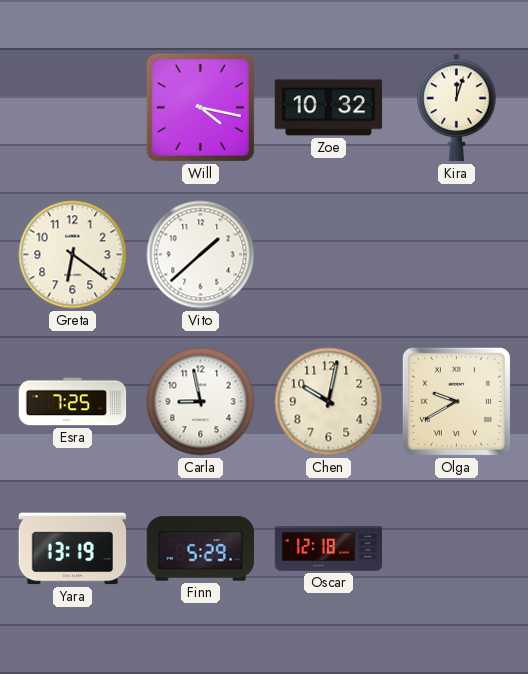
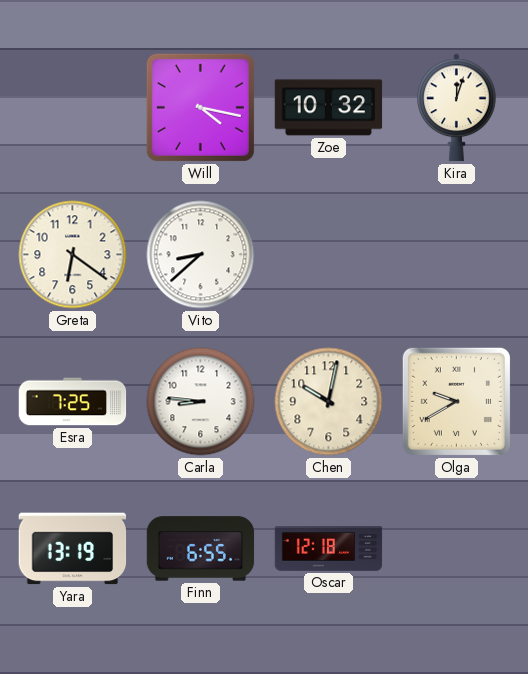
Vito: 1:38 -> 8:38
Carla: 8:58 -> 8:46
Finn: 5:29 -> 6:55
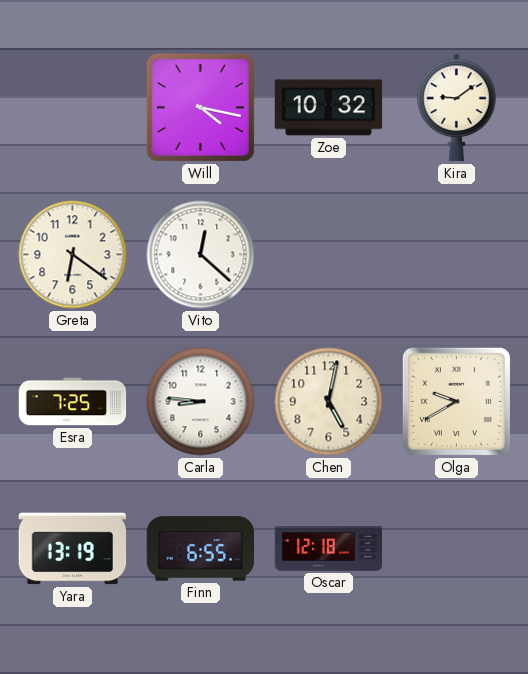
Kira: 12:03 -> 9:09
Vito: 8:38 -> 12:22
Chen: 10:02 -> 5:02
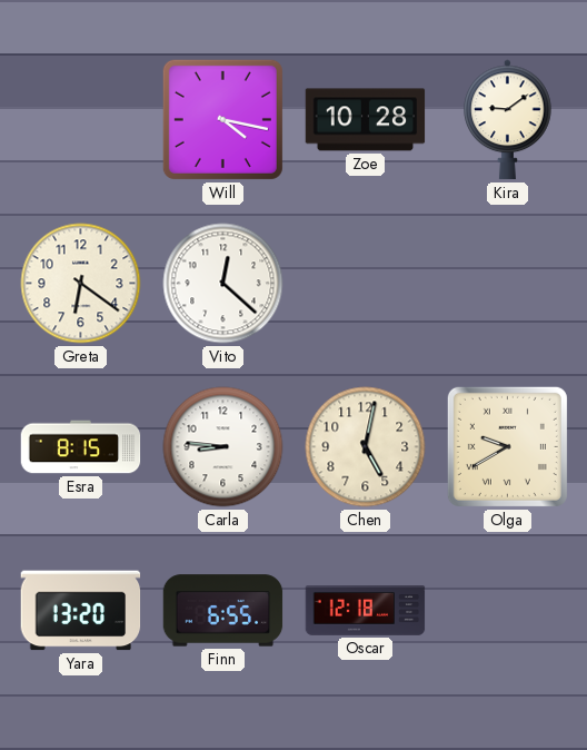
Zoe: 10:32 -> 10:28
Esra: 7:25 -> 8:15
Yara: 13:19 -> 13:20
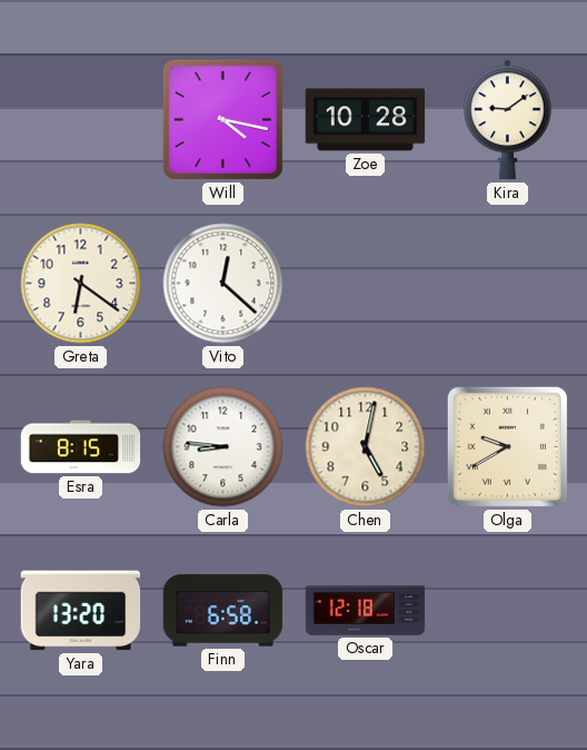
Finn: 6:55 -> 6:58
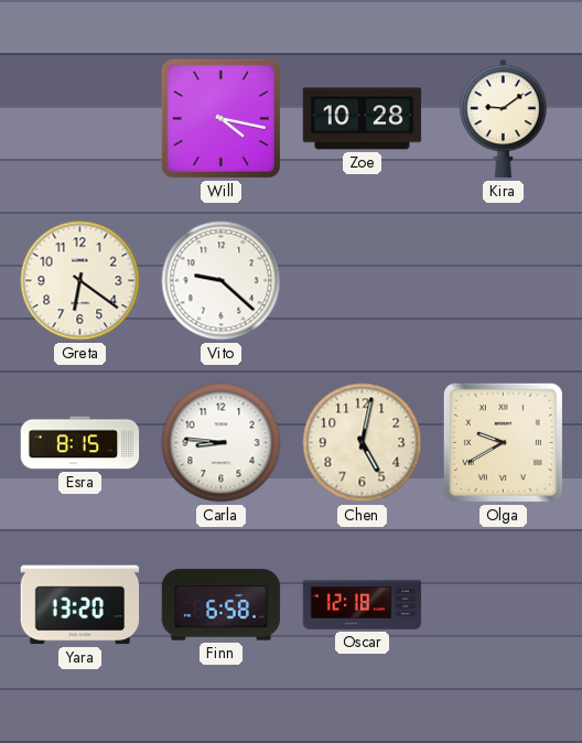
Vito: 12:22 -> 9:22
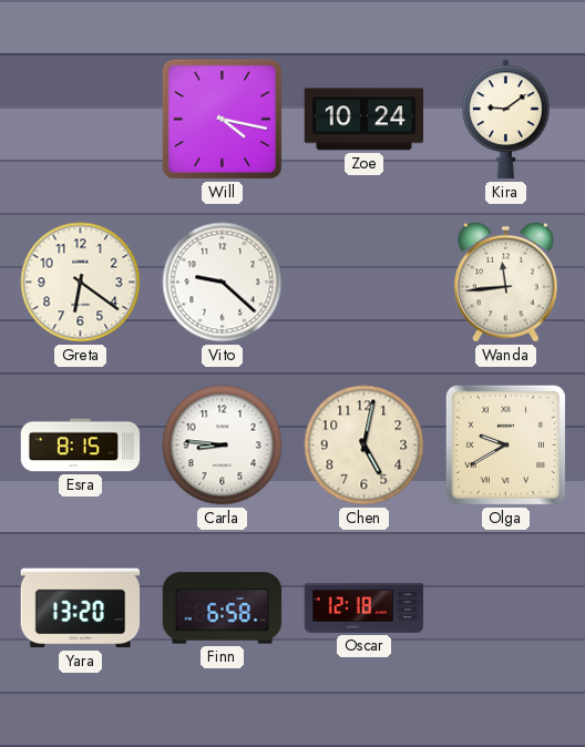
Zoe: 10:28 -> 10:24
Wanda: none -> 11:44
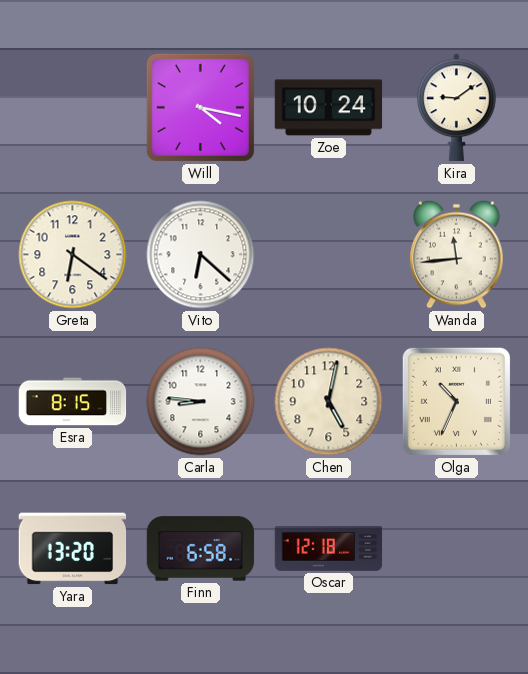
Vito: 9:22 -> 6:22
Olga: 9:40 -> 10:34
